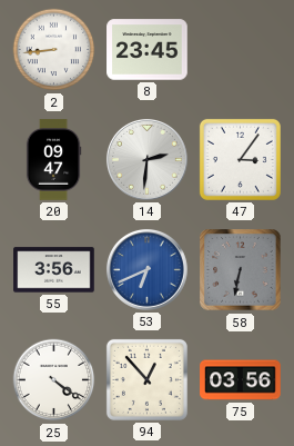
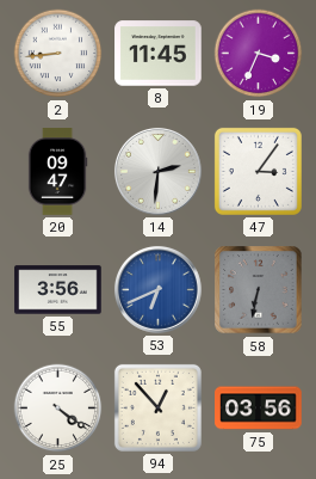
8: 23:45 -> 11:45
19: none -> 3:34
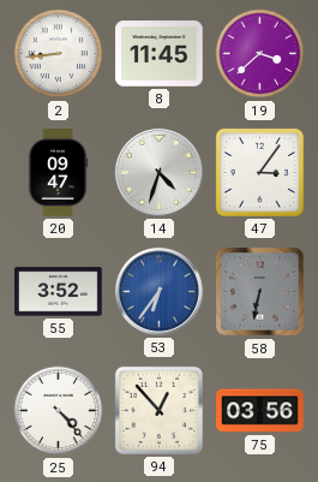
19: 3:34 -> 3:38
14: 2:31 -> 4:33
55: 3:56 -> 3:52
53: 6:41 -> 6:36
25: 4:21 -> 4:23
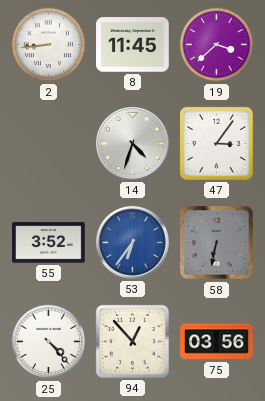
20: 09:47 -> none
